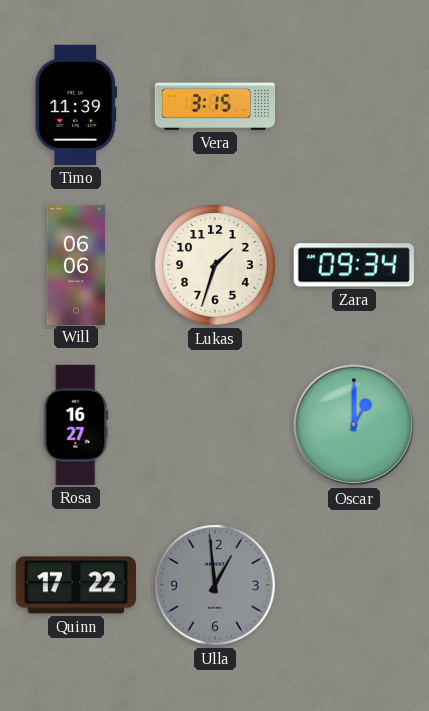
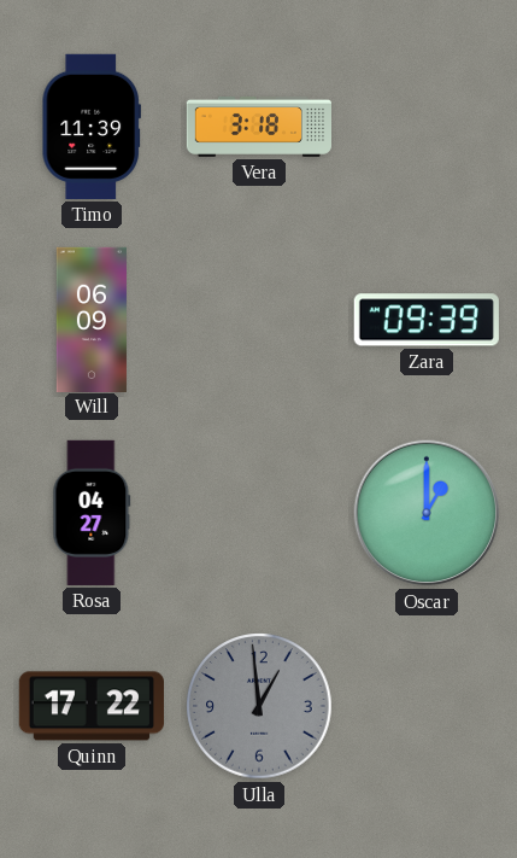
Vera: 3:15 -> 3:18
Will: 06:06 -> 06:09
Lukas: 1:33 -> none
Zara: 09:34 -> 09:39
Rosa: 16:27 -> 04:27
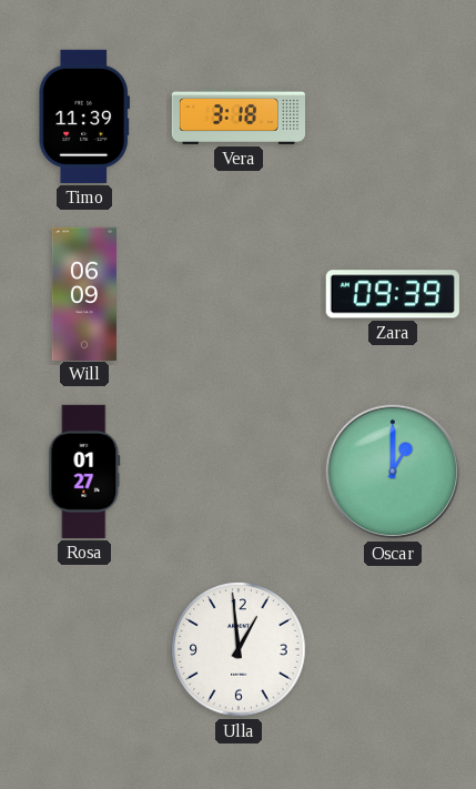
Rosa: 04:27 -> 01:27
Quinn: 17:22 -> none
Ulla dial: grey -> white
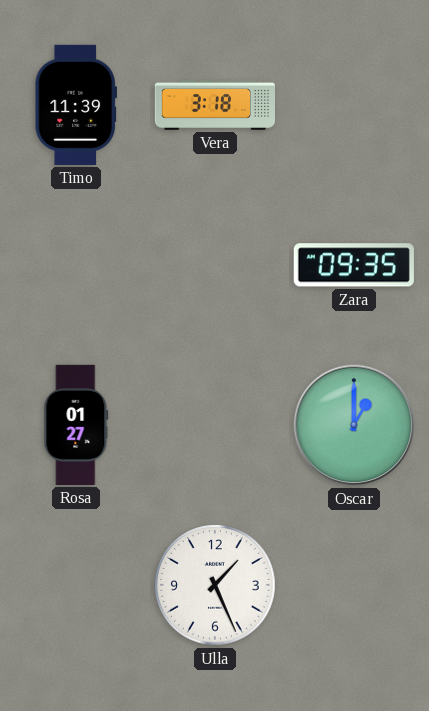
Will: 06:09 -> none
Zara: 09:39 -> 09:35
Ulla: 12:59 -> 1:26
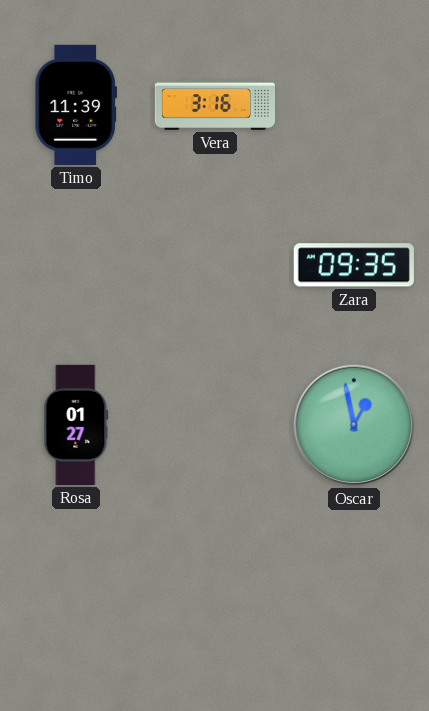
Vera: 3:18 -> 3:16
Oscar: 1:00 -> 12:58
Ulla: 1:26 -> none
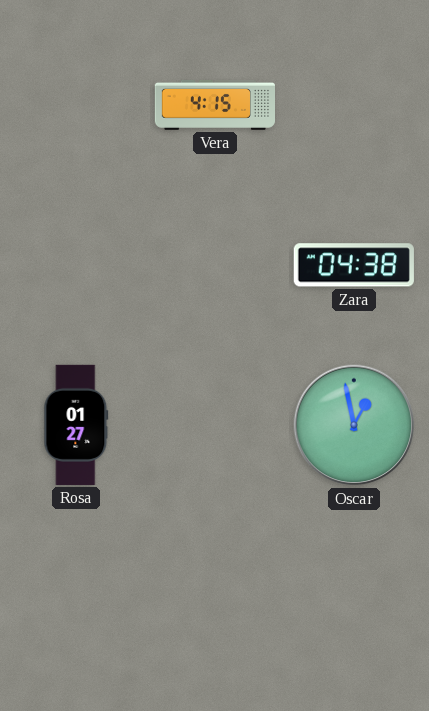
Timo: 11:39 -> none
Vera: 3:16 -> 4:15
Zara: 09:35 -> 04:38
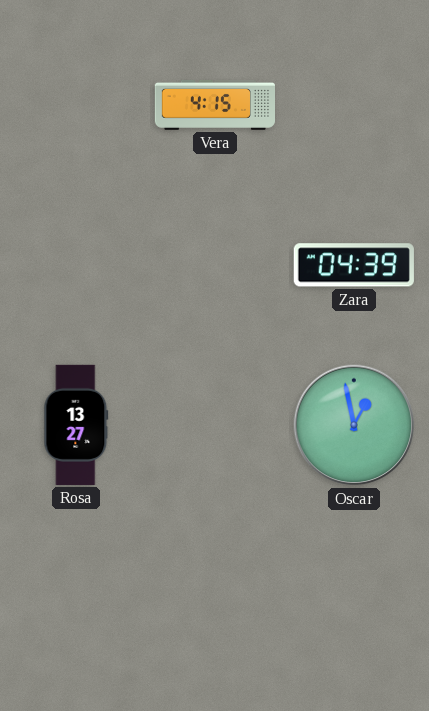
Zara: 04:38 -> 04:39
Rosa: 01:27 -> 13:27
